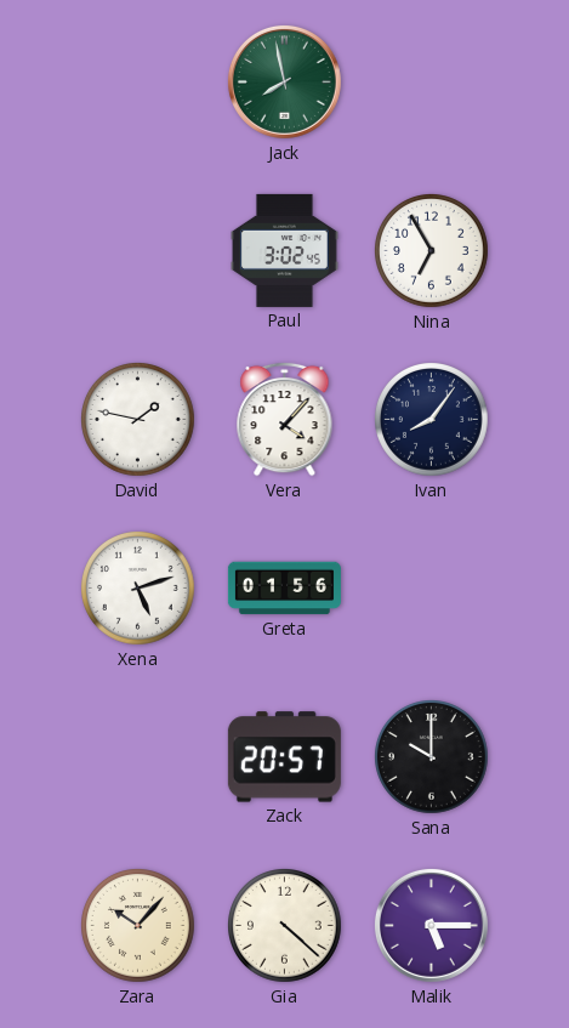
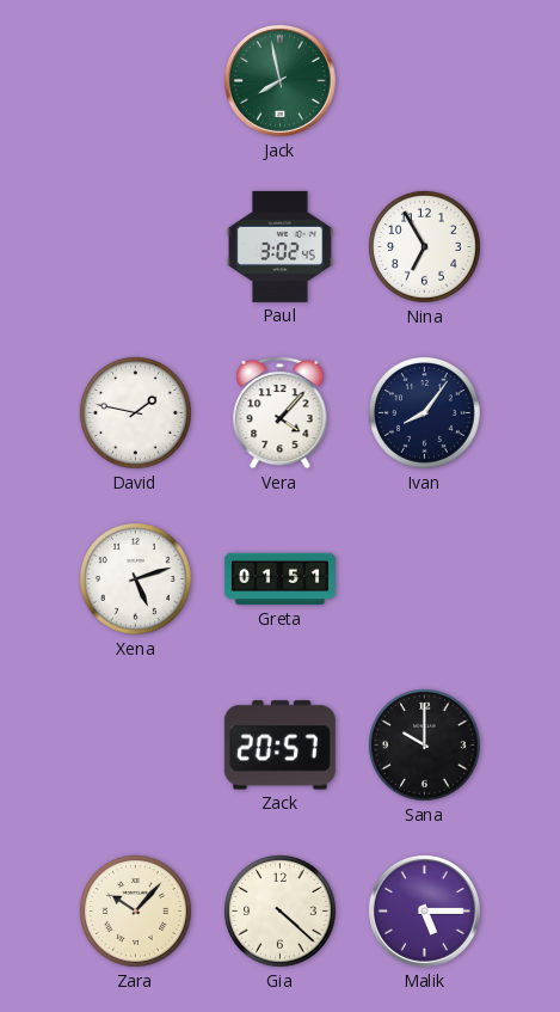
Greta: 01:56 -> 01:51
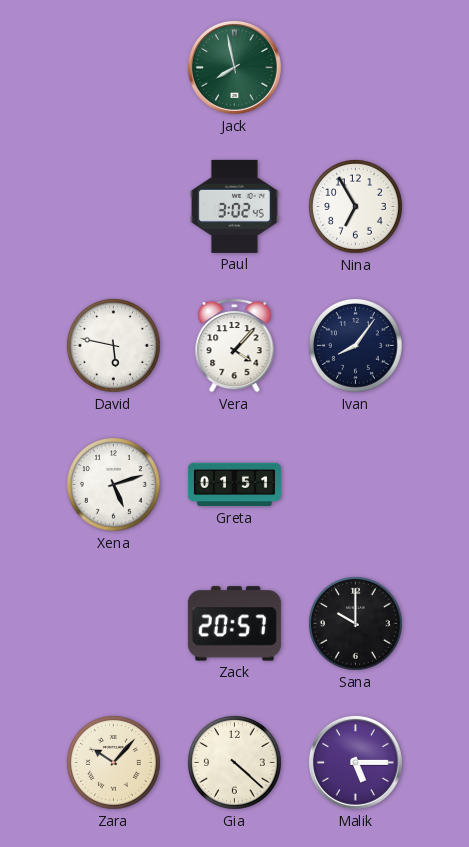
David: 1:47 -> 5:47
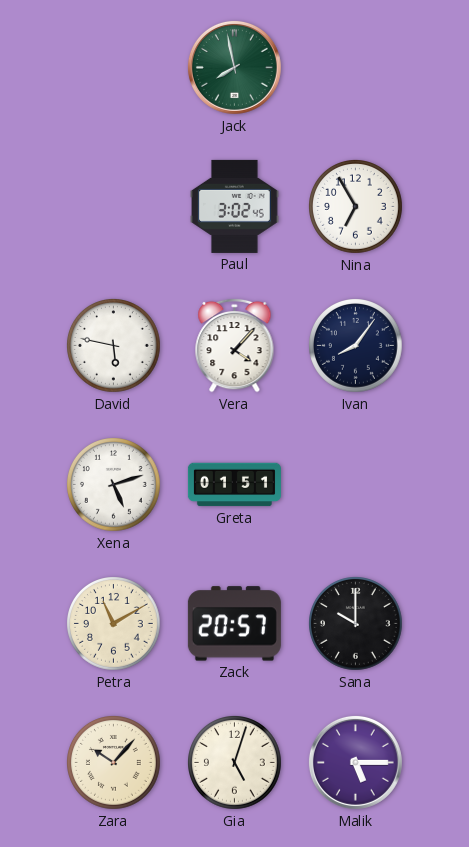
Petra: none -> 11:10
Gia: 4:22 -> 5:03
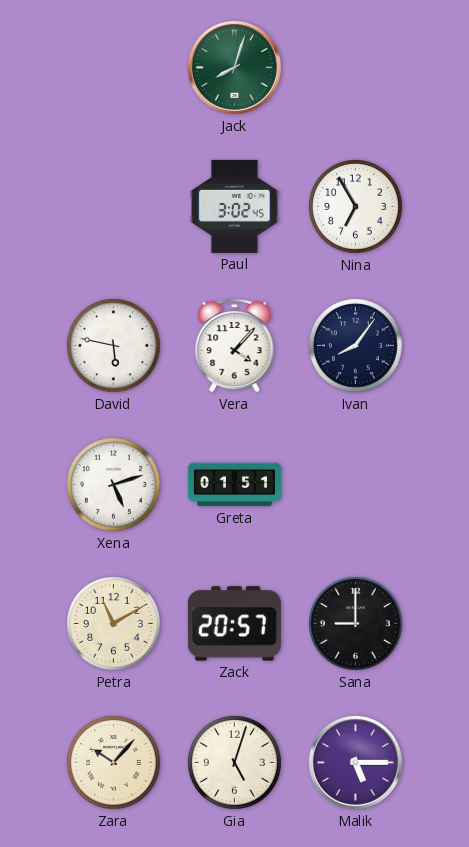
Jack: 7:58 -> 8:03
Sana: 10:00 -> 9:00
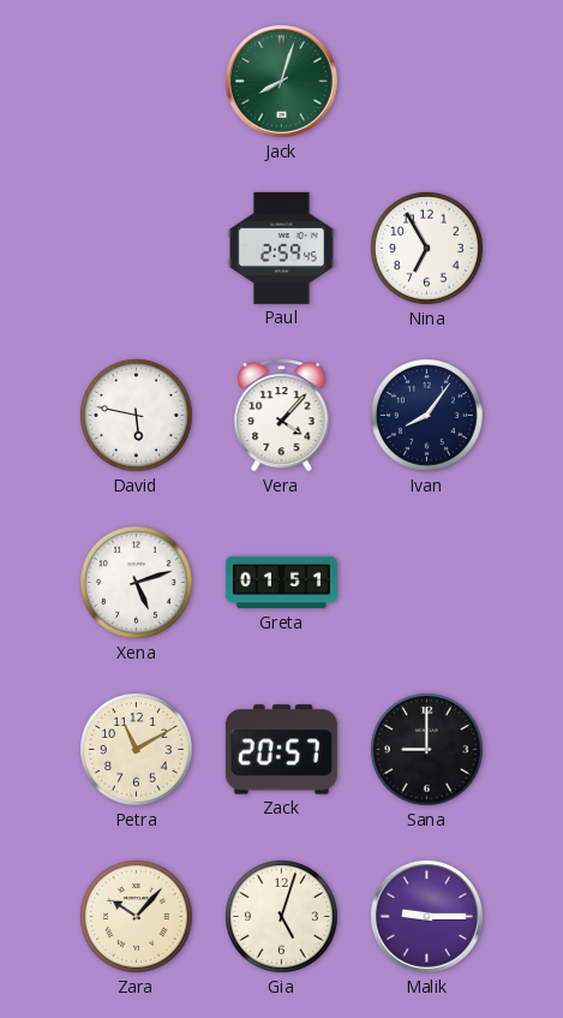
Paul: 3:02 -> 2:59
Malik: 5:15 -> 9:15
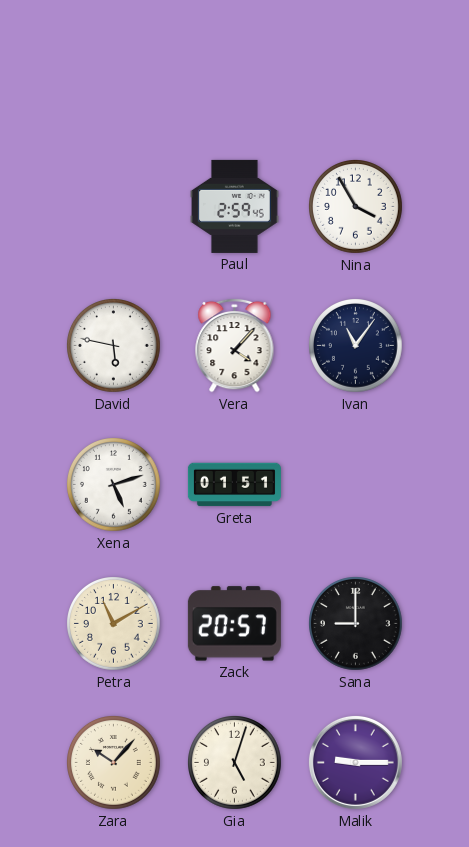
Jack: 8:03 -> none
Nina: 6:55 -> 3:55
Ivan: 8:06 -> 11:06
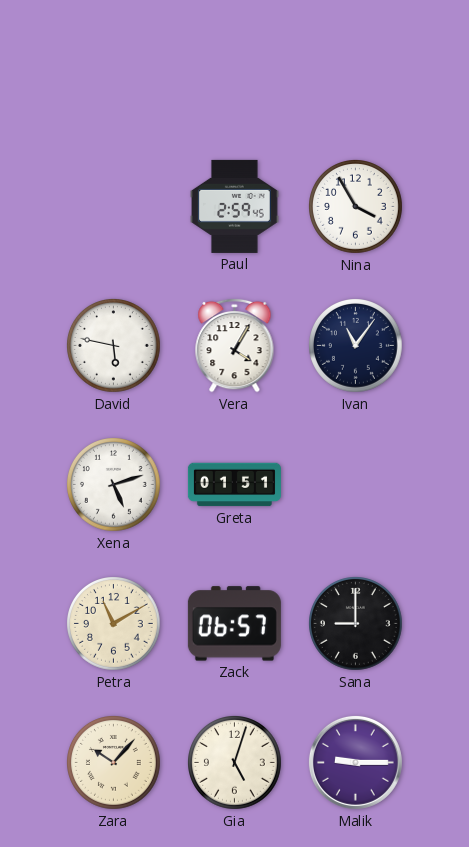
Vera: 4:07 -> 4:05
Zack: 20:57 -> 06:57
